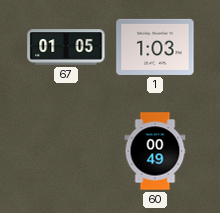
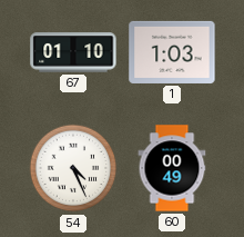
67: 01:05 -> 01:10
54: none -> 4:26
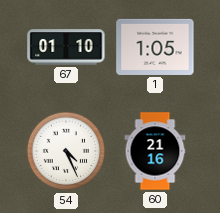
1: 1:03 -> 1:05
60: 00:49 -> 21:16
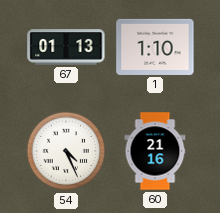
67: 01:10 -> 01:13
1: 1:05 -> 1:10
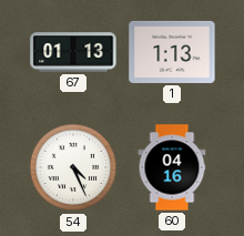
1: 1:10 -> 1:13
60: 21:16 -> 04:16
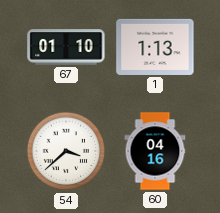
67: 01:13 -> 01:10
54: 4:26 -> 3:38
